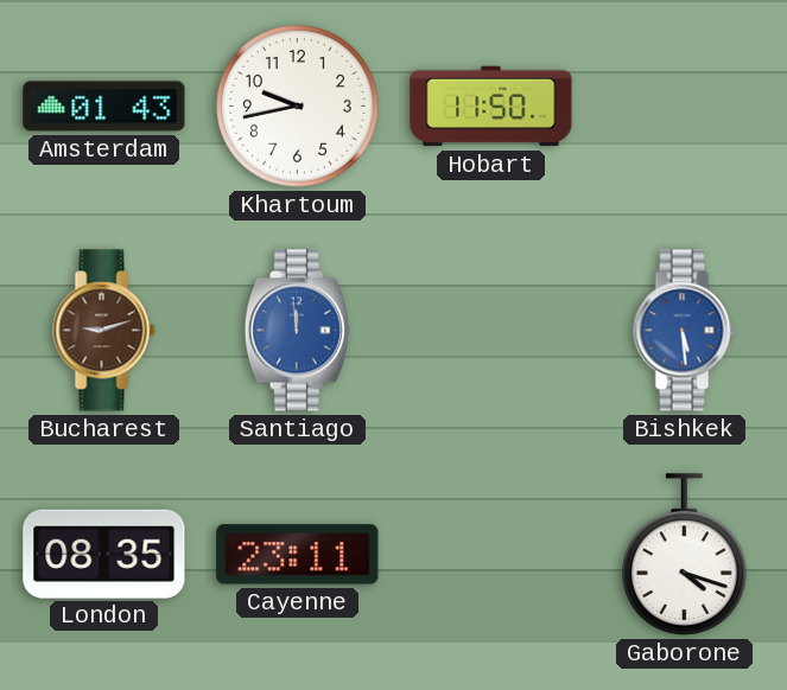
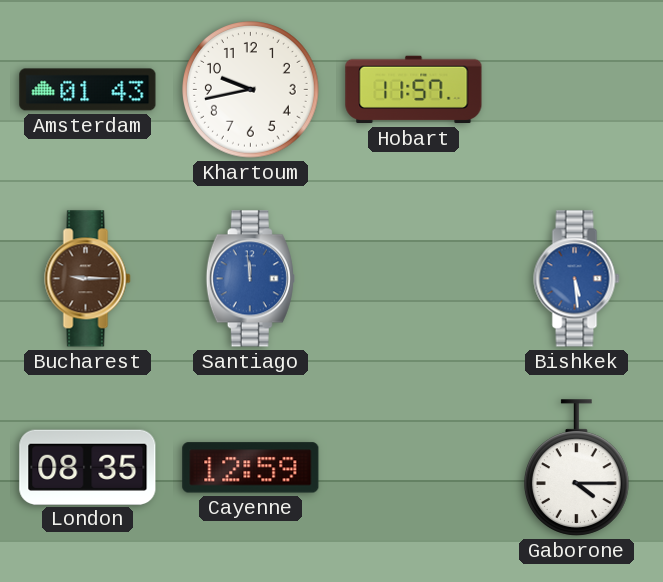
Hobart: 11:50 -> 11:57
Bucharest: 9:12 -> 9:15
Cayenne: 23:11 -> 12:59
Gaborone: 4:18 -> 4:15
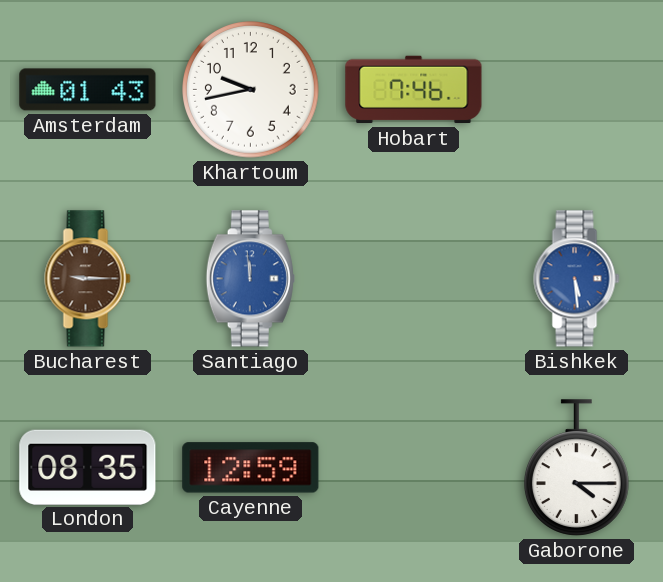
Hobart: 11:57 -> 7:46
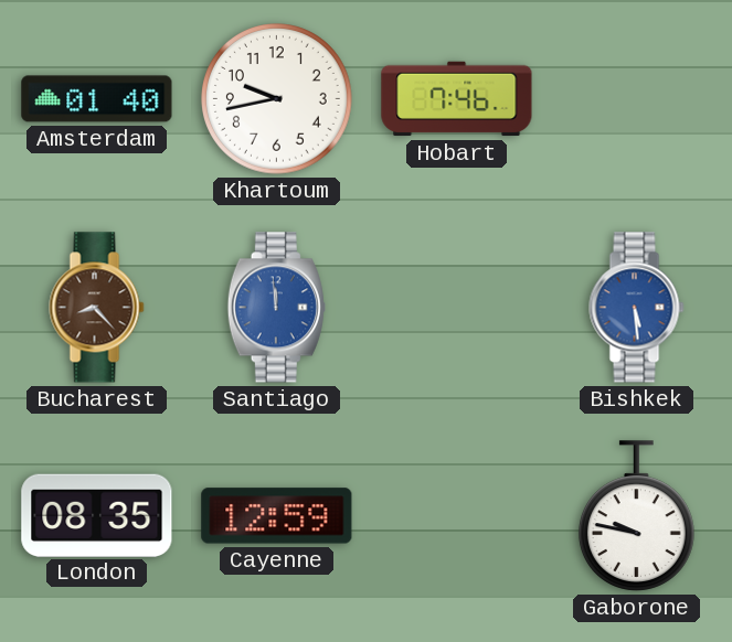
Amsterdam: 01:43 -> 01:40
Bucharest: 9:15 -> 8:23
Gaborone: 4:15 -> 9:47
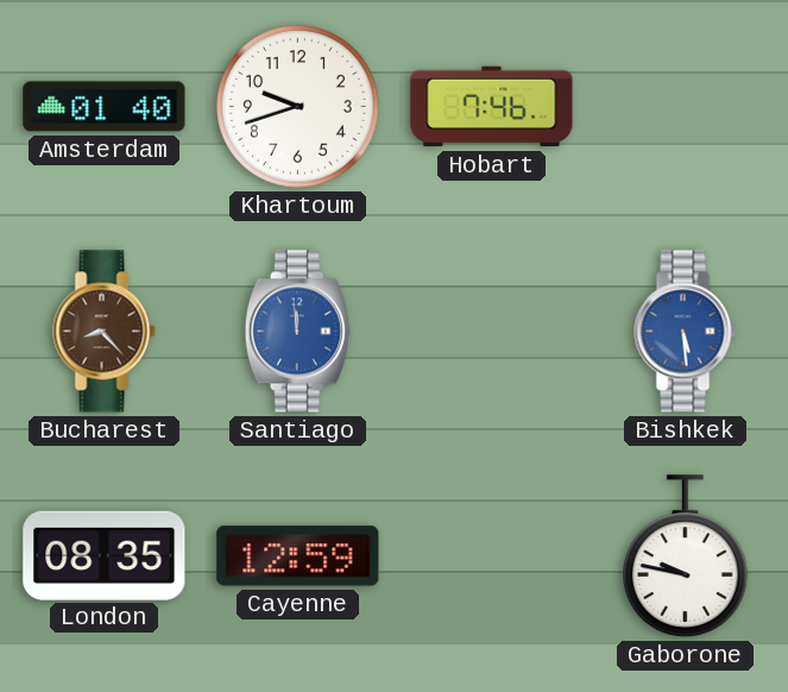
Khartoum: 9:43 -> 9:42
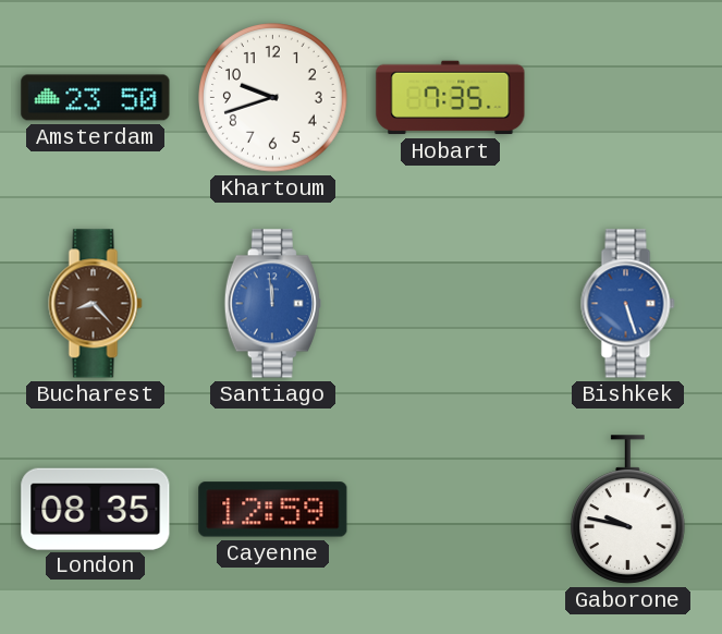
Amsterdam: 01:40 -> 23:50
Hobart: 7:46 -> 7:35
Bishkek: 5:29 -> 5:27
